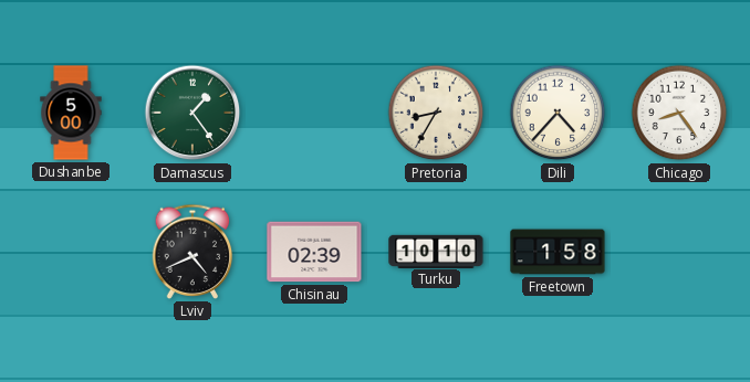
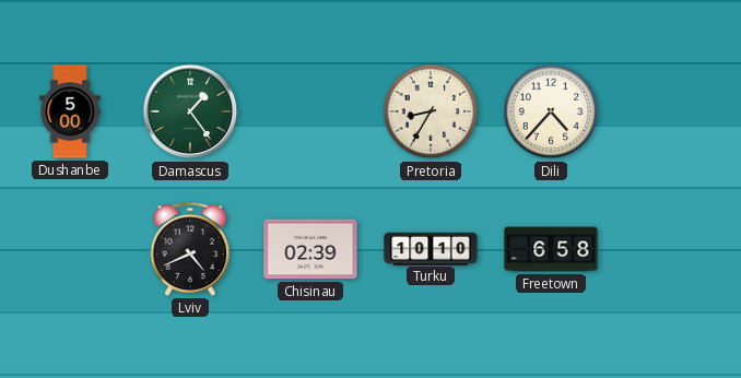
Chicago: 8:24 -> none
Freetown: 1:58 -> 6:58
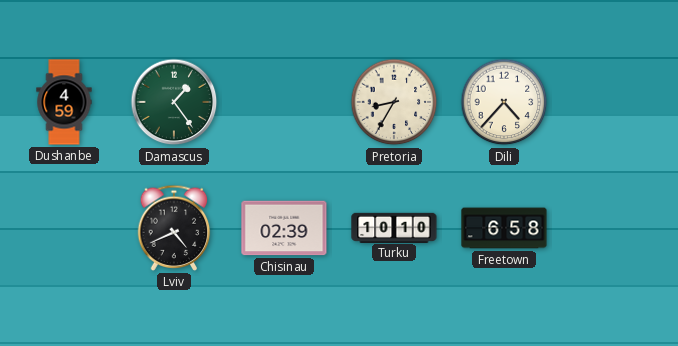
Dushanbe: 5:00 -> 4:59
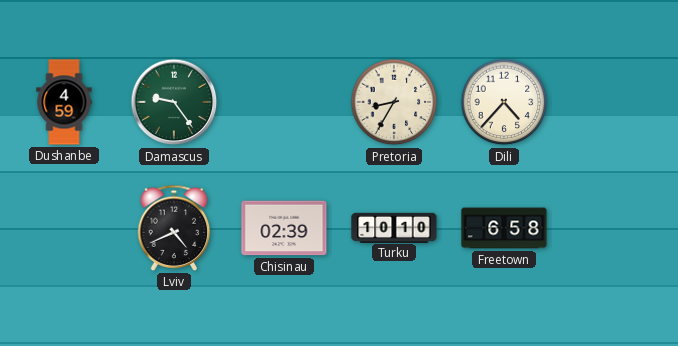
Damascus: 1:24 -> 9:24
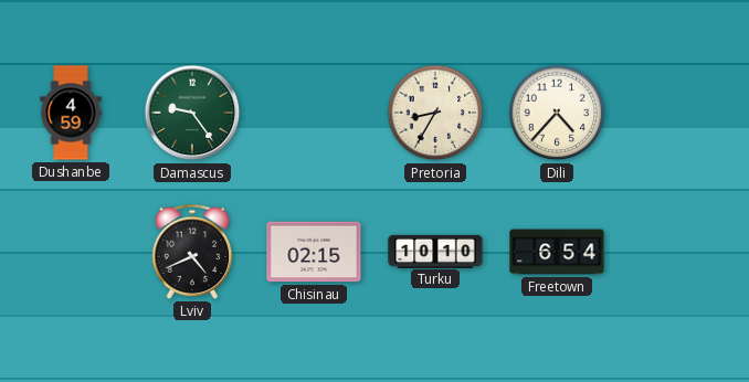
Chisinau: 02:39 -> 02:15
Freetown: 6:58 -> 6:54
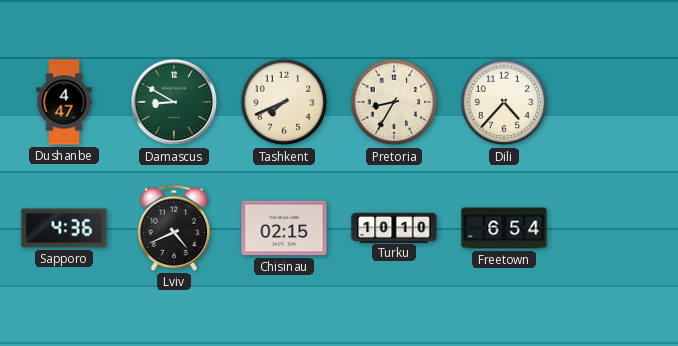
Dushanbe: 4:59 -> 4:47
Damascus: 9:24 -> 8:50
Tashkent: none -> 7:41
Sapporo: none -> 4:36
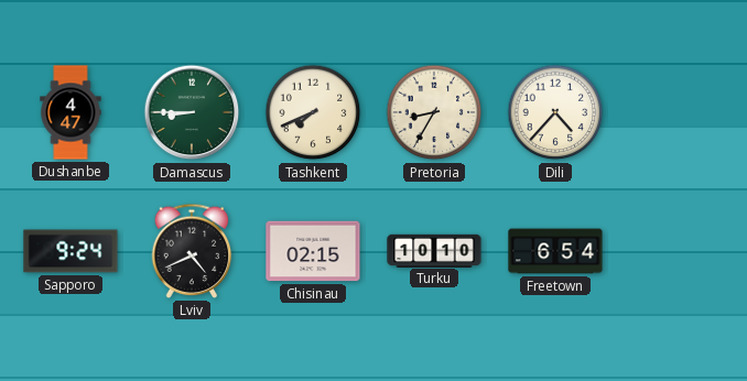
Damascus: 8:50 -> 8:45
Sapporo: 4:36 -> 9:24
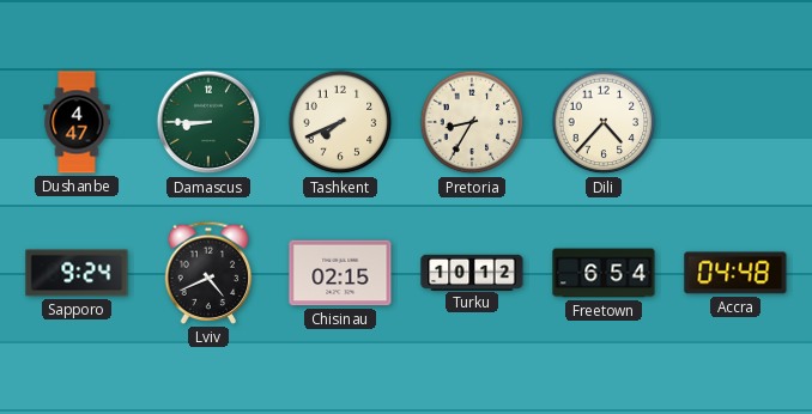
Turku: 10:10 -> 10:12
Accra: none -> 04:48
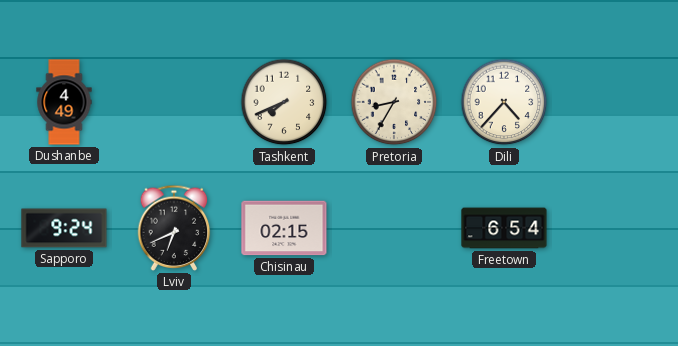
Dushanbe: 4:47 -> 4:49
Damascus: 8:45 -> none
Lviv: 4:41 -> 6:41
Turku: 10:12 -> none
Accra: 04:48 -> none
